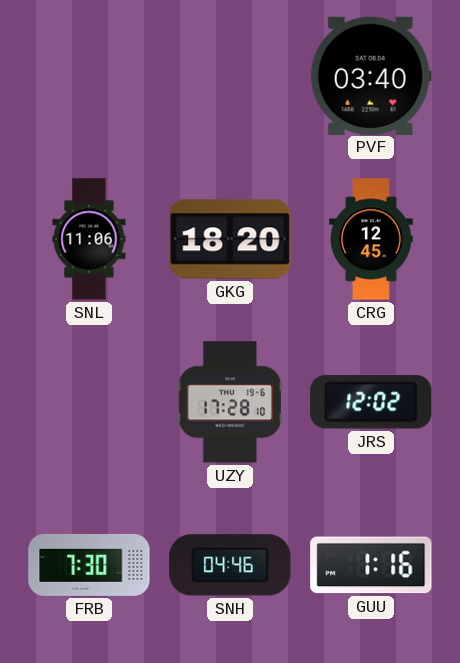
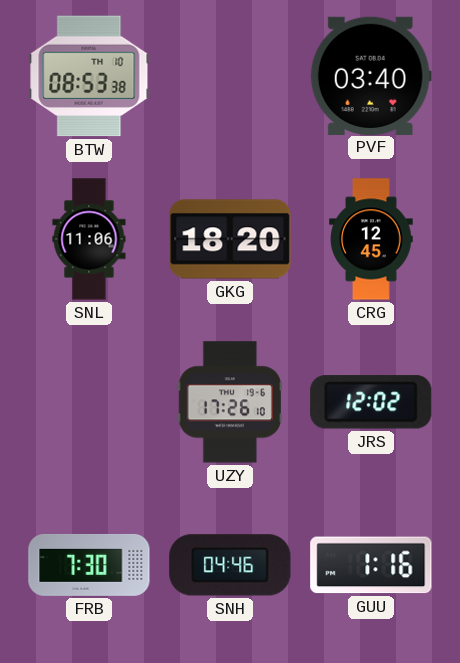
BTW: none -> 08:53
UZY: 17:28 -> 17:26
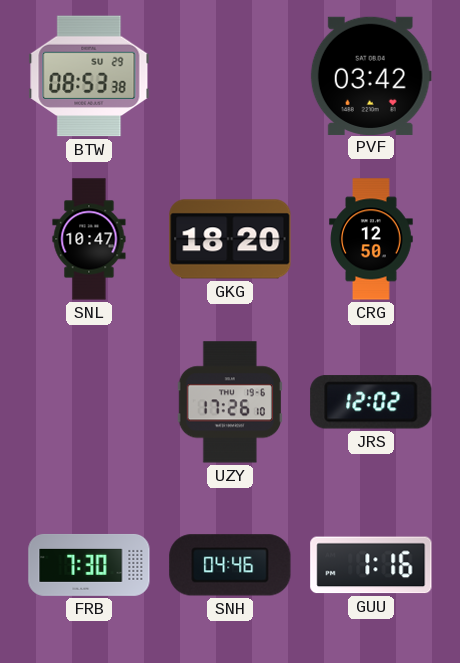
BTW date: TH 10 -> SU 29
PVF: 03:40 -> 03:42
SNL: 11:06 -> 10:47
CRG: 12:45 -> 12:50
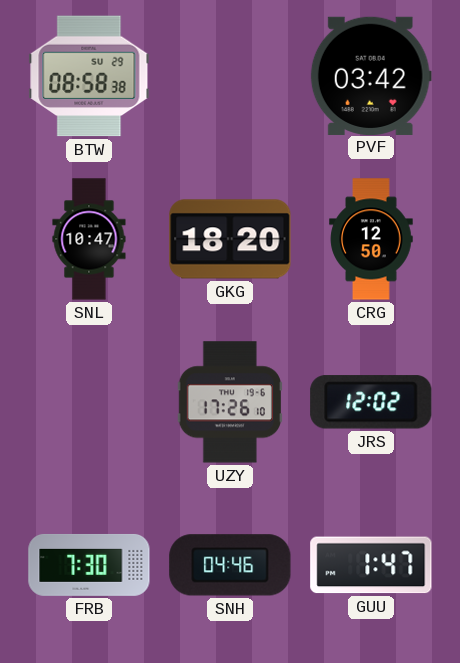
BTW: 08:53 -> 08:58
GUU: 1:16 -> 1:47
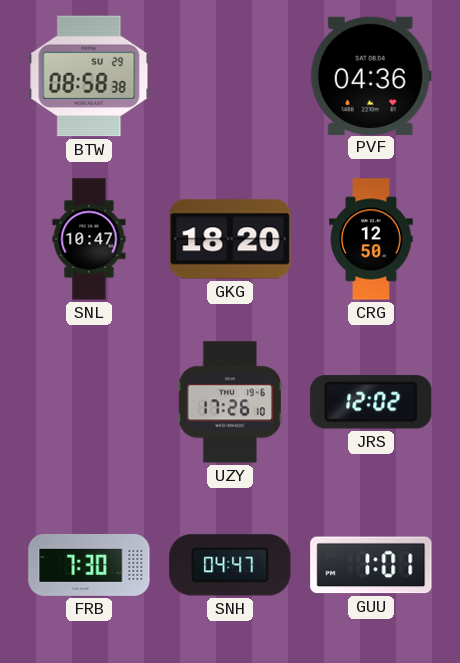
PVF: 03:42 -> 04:36
SNH: 04:46 -> 04:47
GUU: 1:47 -> 1:01
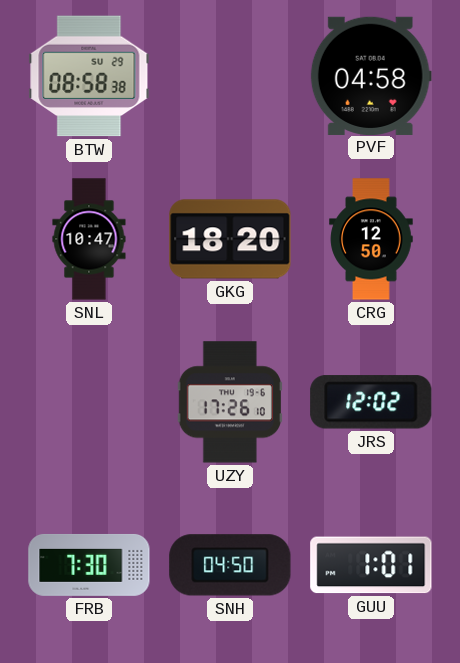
PVF: 04:36 -> 04:58
SNH: 04:47 -> 04:50
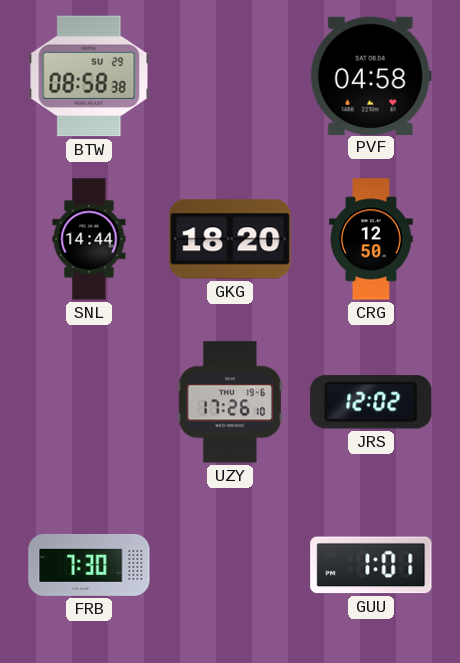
SNL: 10:47 -> 14:44
SNH: 04:50 -> none
